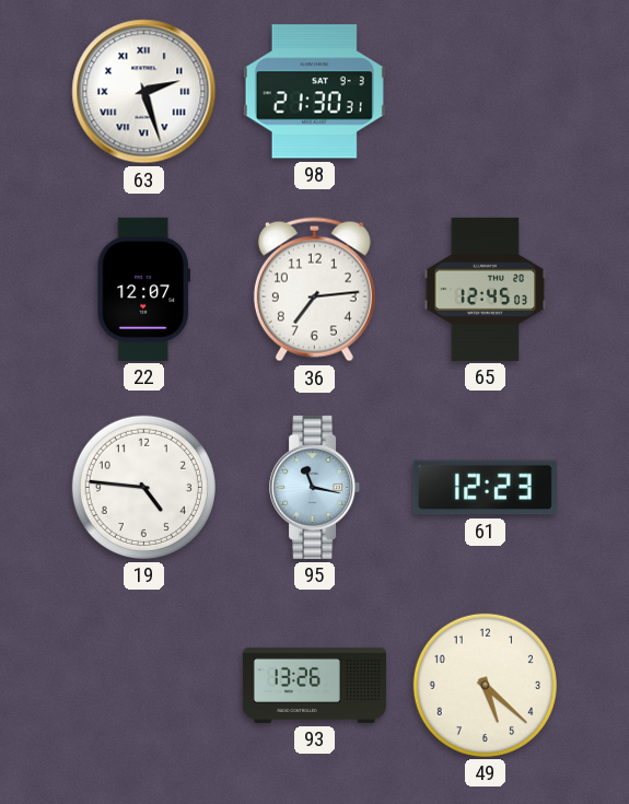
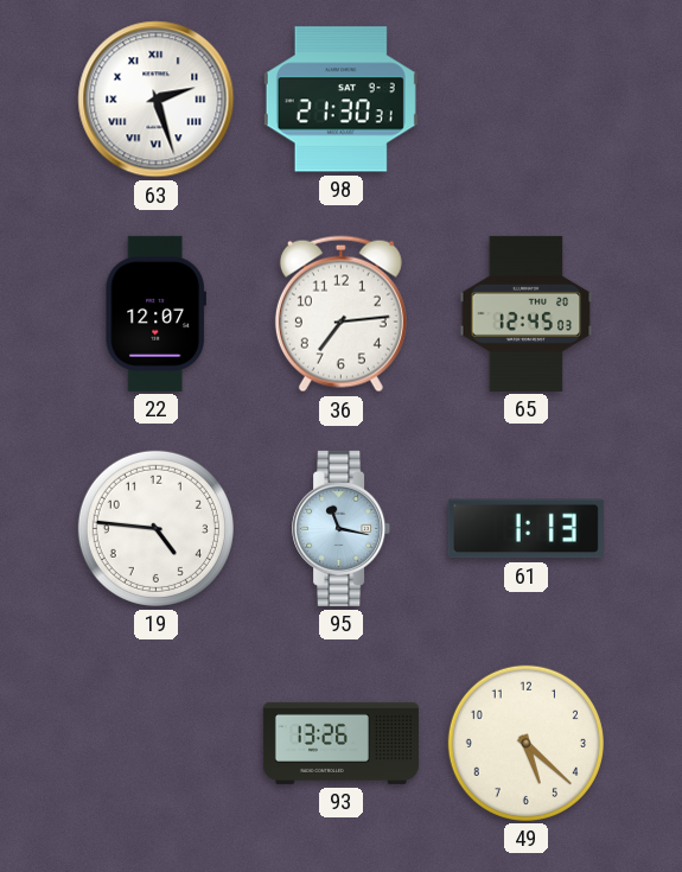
61: 12:23 -> 1:13
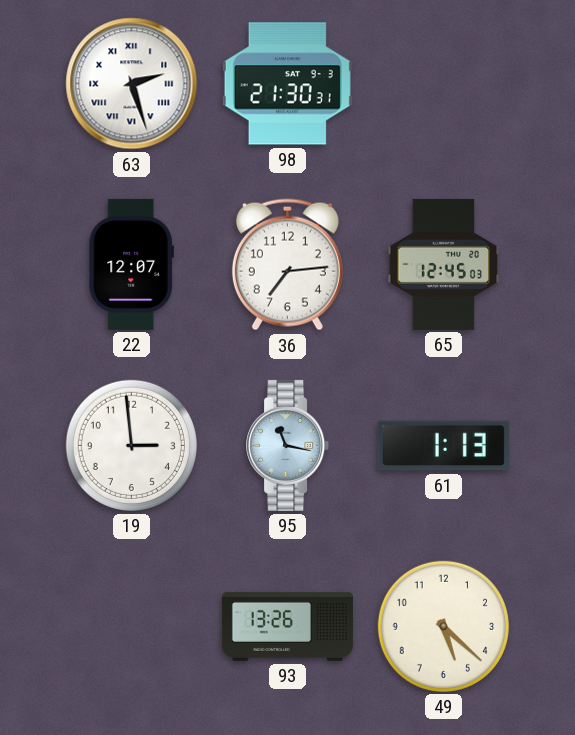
19: 4:46 -> 2:59
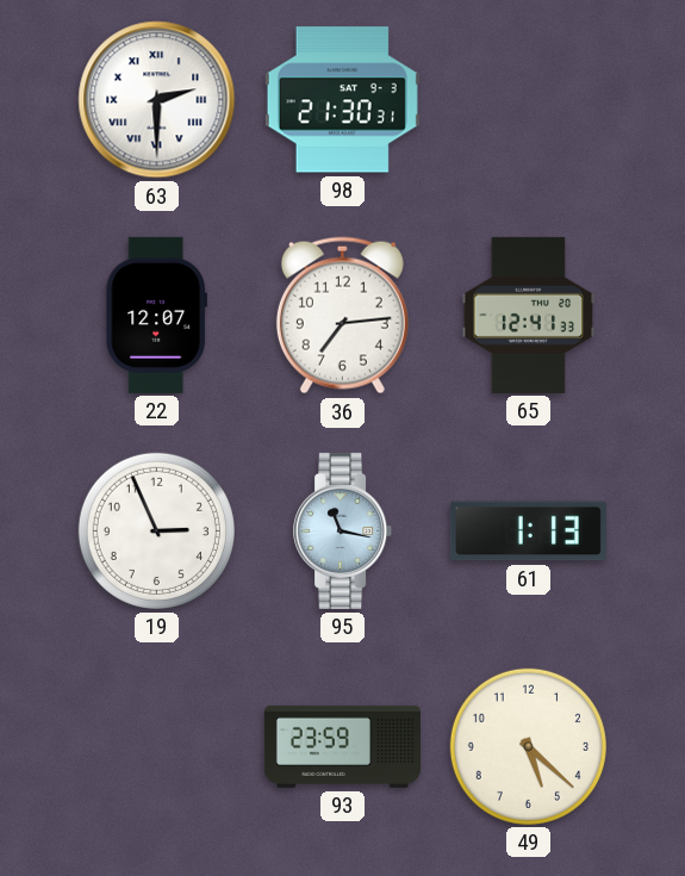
63: 2:27 -> 2:30
65: 12:45 -> 12:41
19: 2:59 -> 2:56
93: 13:26 -> 23:59
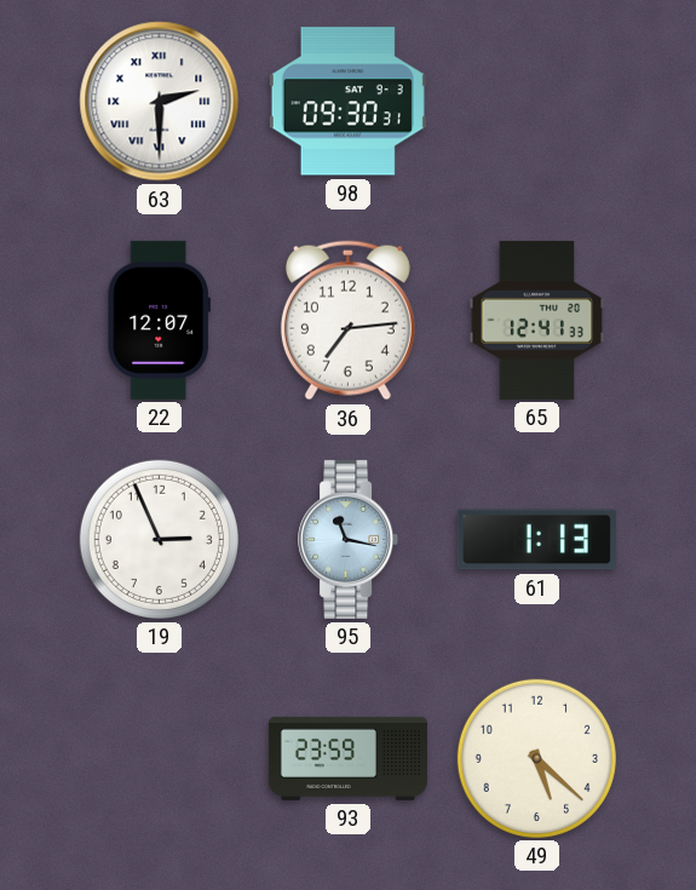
98: 21:30 -> 09:30
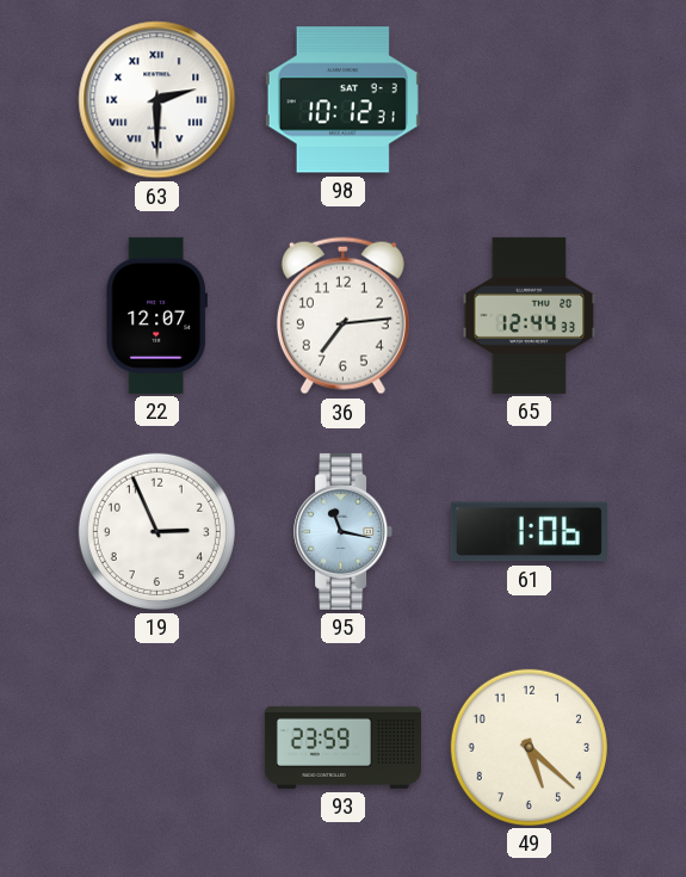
98: 09:30 -> 10:12
65: 12:41 -> 12:44
61: 1:13 -> 1:06
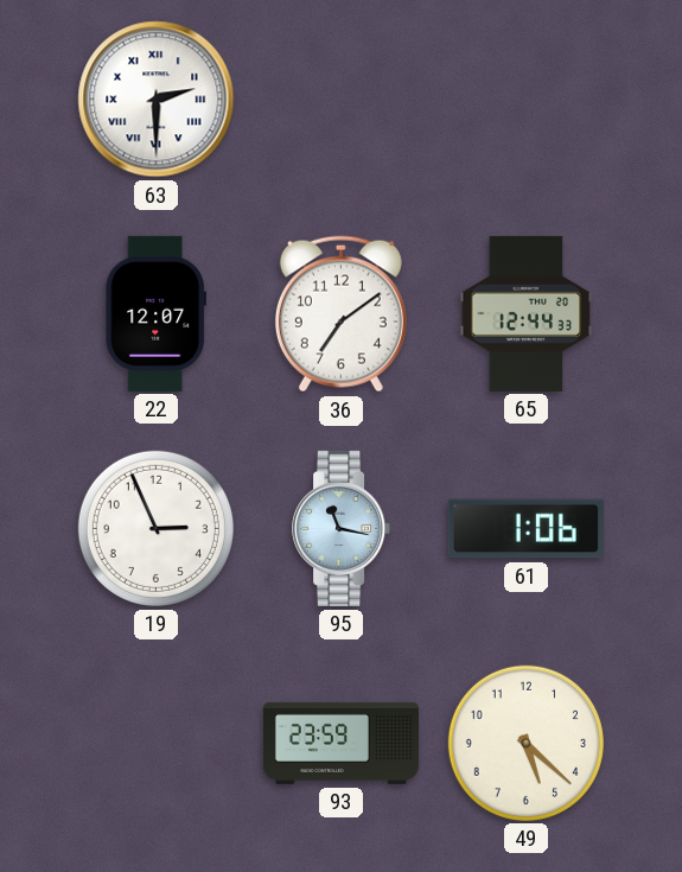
98: 10:12 -> none
36: 7:14 -> 7:09
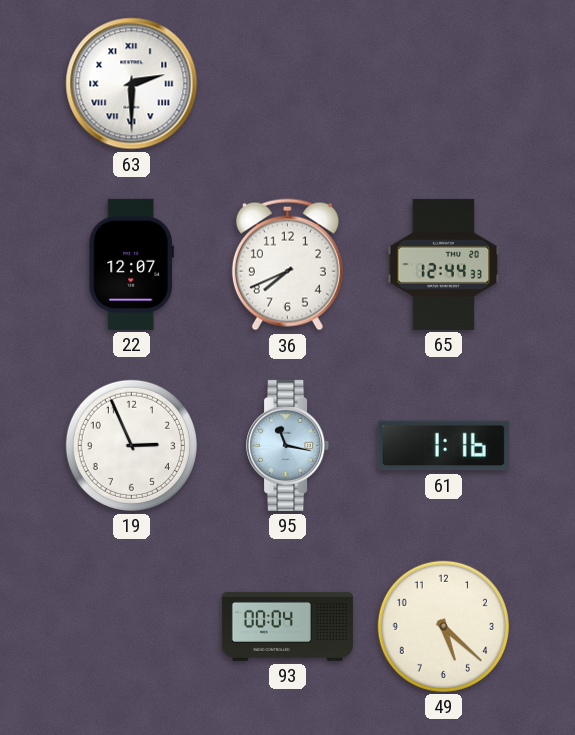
36: 7:09 -> 7:41
61: 1:06 -> 1:16
93: 23:59 -> 00:04
